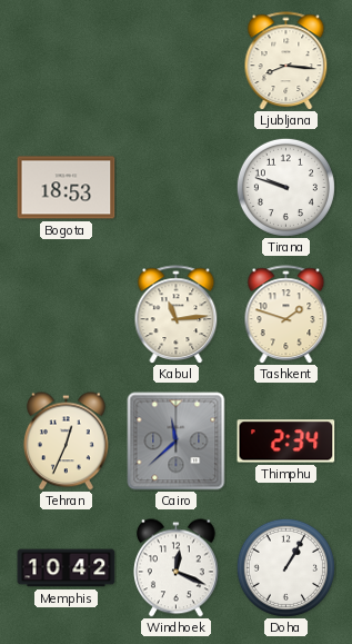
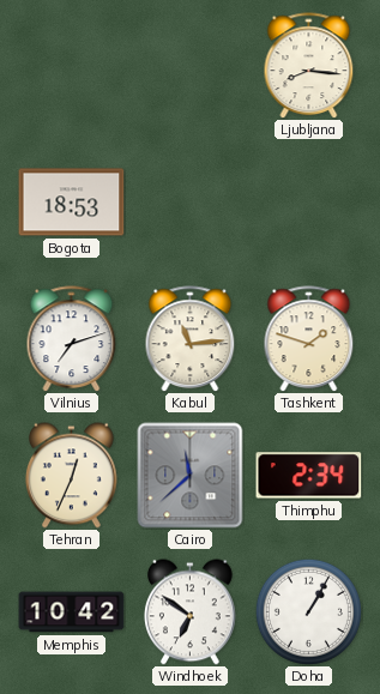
Tirana: 9:48 -> none
Vilnius: none -> 7:12
Windhoek: 12:19 -> 6:51
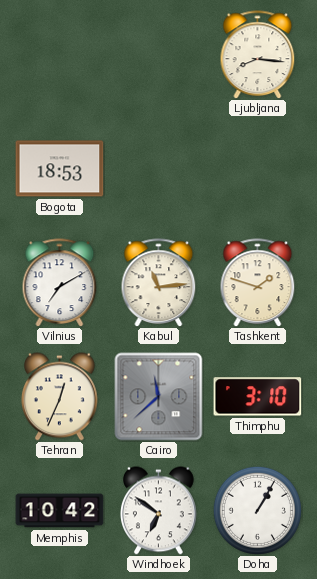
Vilnius: 7:12 -> 7:10
Thimphu: 2:34 -> 3:10
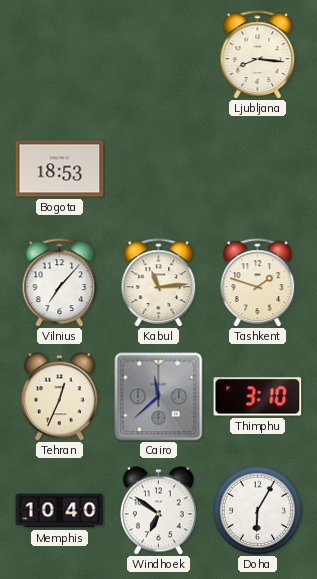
Vilnius: 7:10 -> 7:07
Memphis: 10:42 -> 10:40
Doha: 1:05 -> 6:05
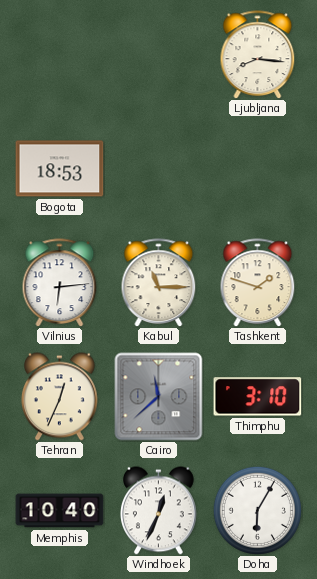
Vilnius: 7:07 -> 6:14
Kabul: 11:14 -> 11:15
Windhoek: 6:51 -> 12:34
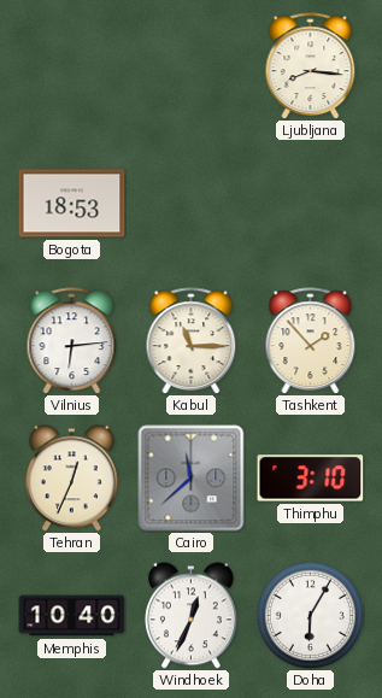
Tashkent: 1:48 -> 1:53
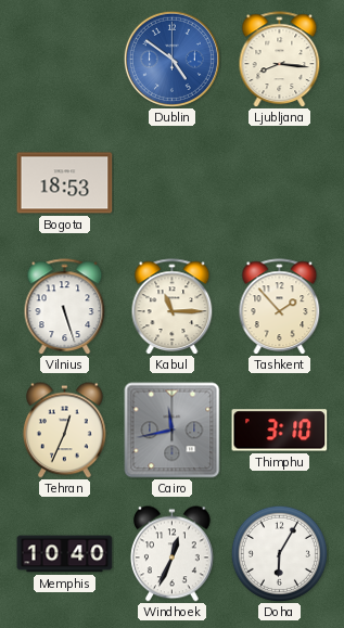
Dublin: none -> 4:51
Vilnius: 6:14 -> 5:27
Cairo: 11:38 -> 11:43
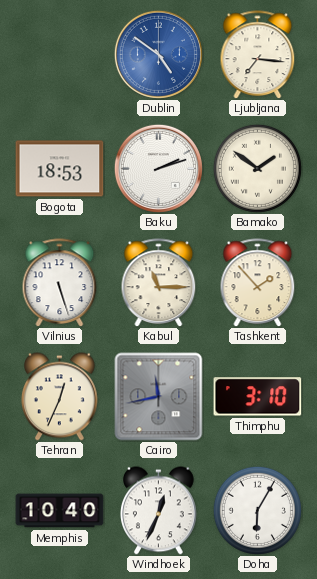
Ljubljana: 8:16 -> 7:16
Baku: none -> 2:12
Bamako: none -> 1:51
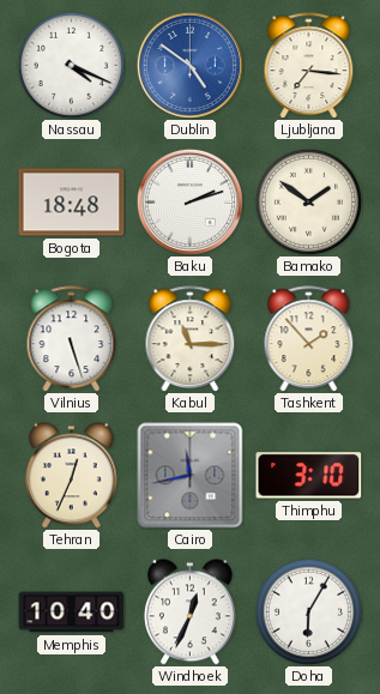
Nassau: none -> 4:19
Bogota: 18:53 -> 18:48
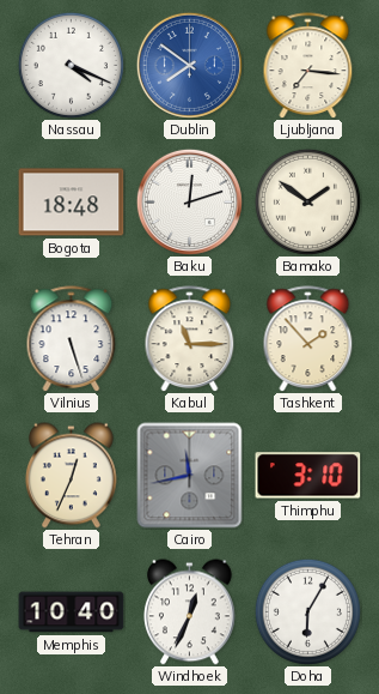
Dublin: 4:51 -> 7:51
Baku: 2:12 -> 12:12
